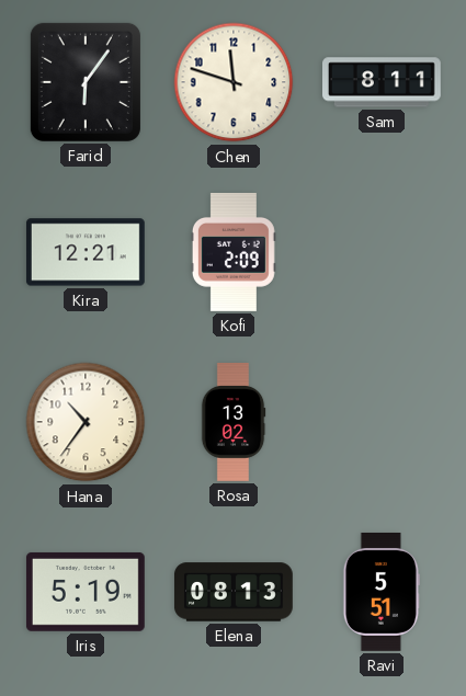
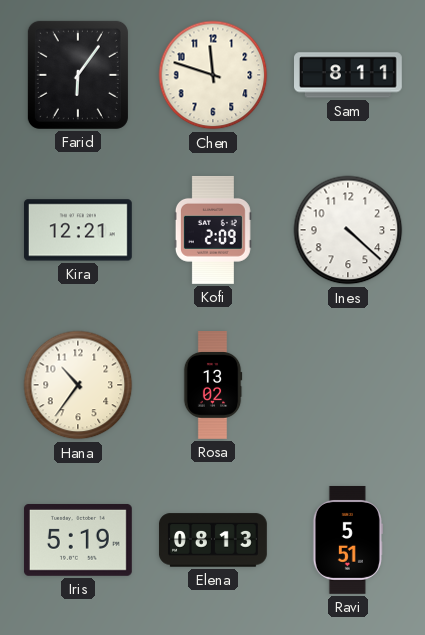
Ines: none -> 4:22
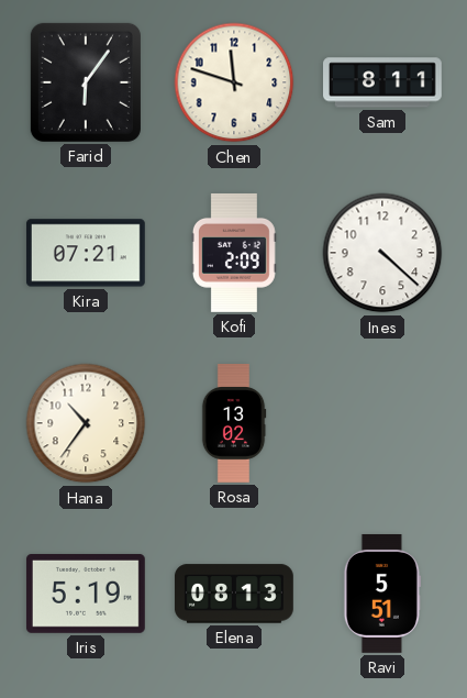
Kira: 12:21 -> 07:21
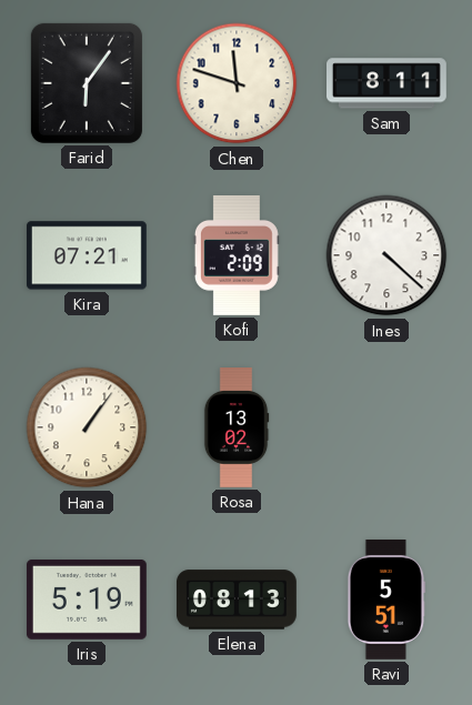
Hana: 10:36 -> 1:06
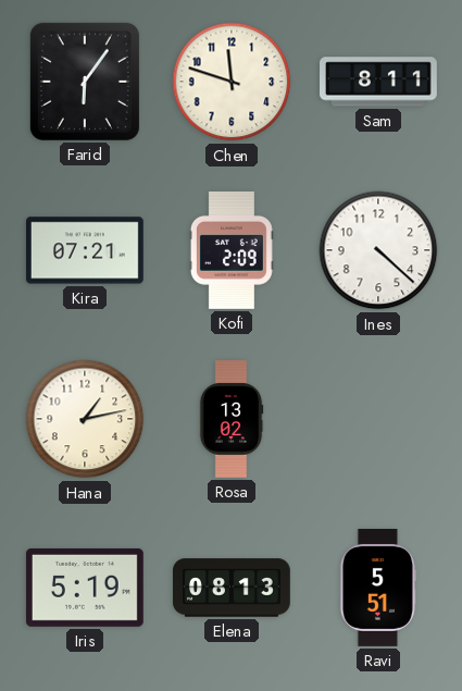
Hana: 1:06 -> 1:13
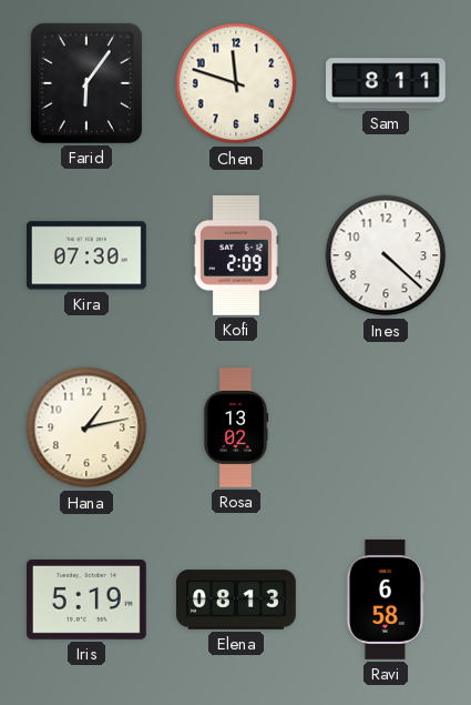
Kira: 07:21 -> 07:30
Ravi: 5:51 -> 6:58
